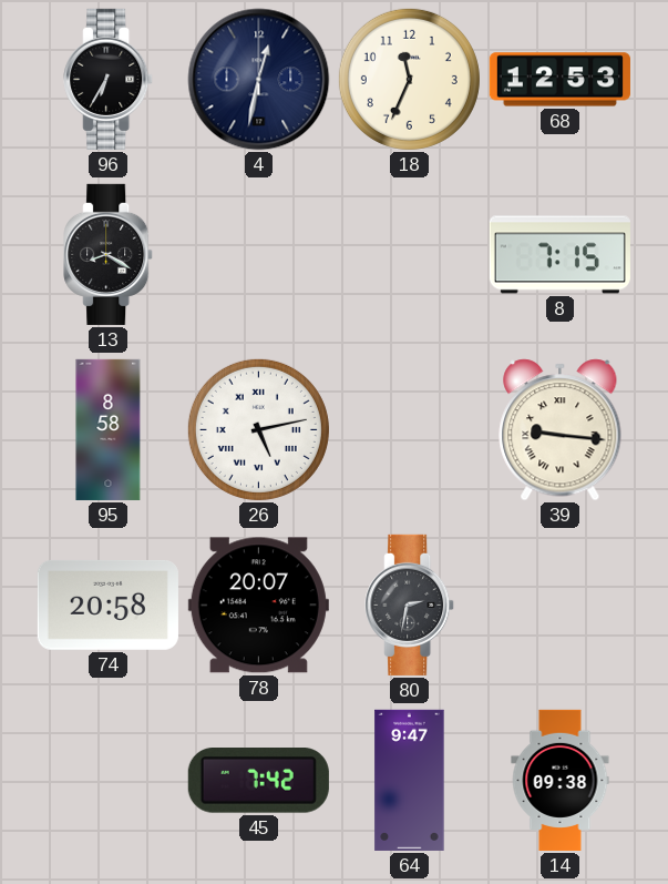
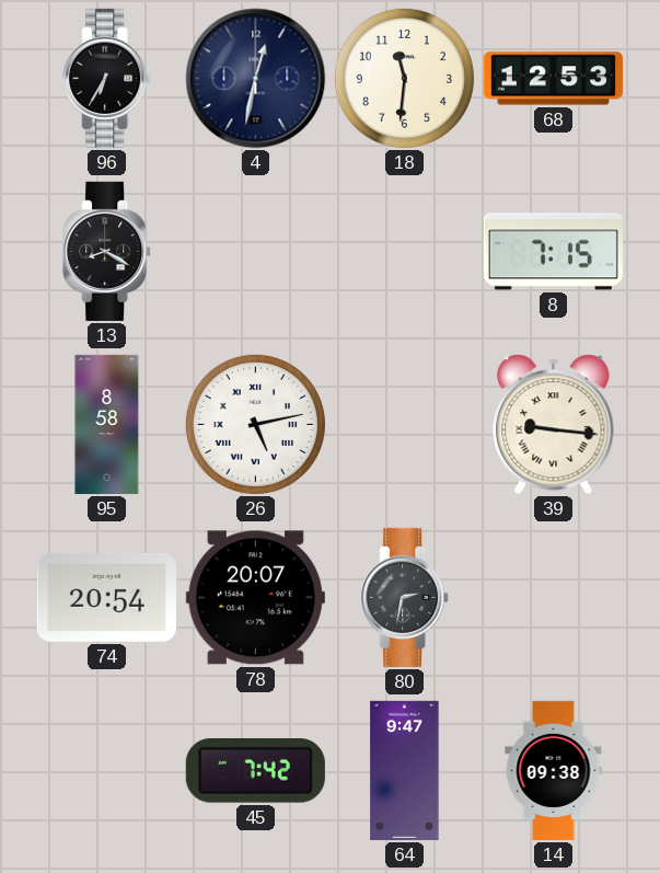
18: 11:34 -> 11:31
74: 20:58 -> 20:54
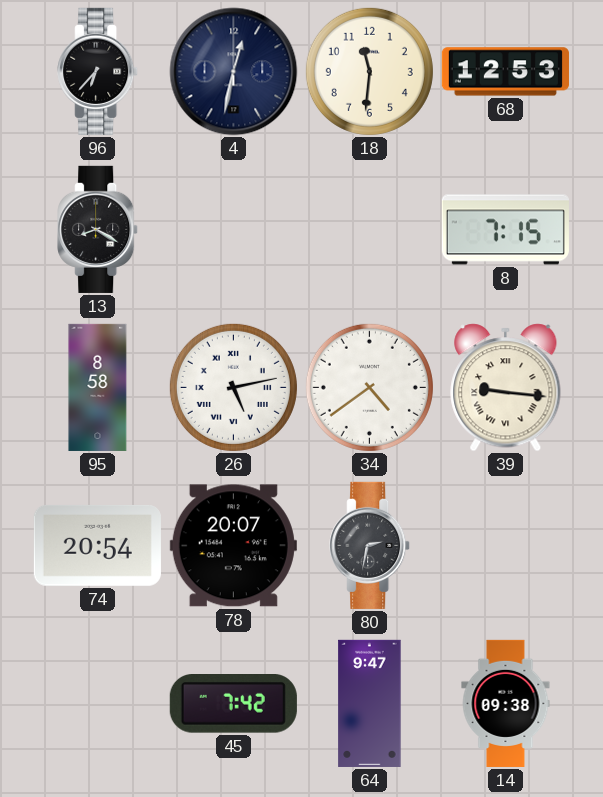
96: 6:35 -> 6:37
34: none -> 4:39
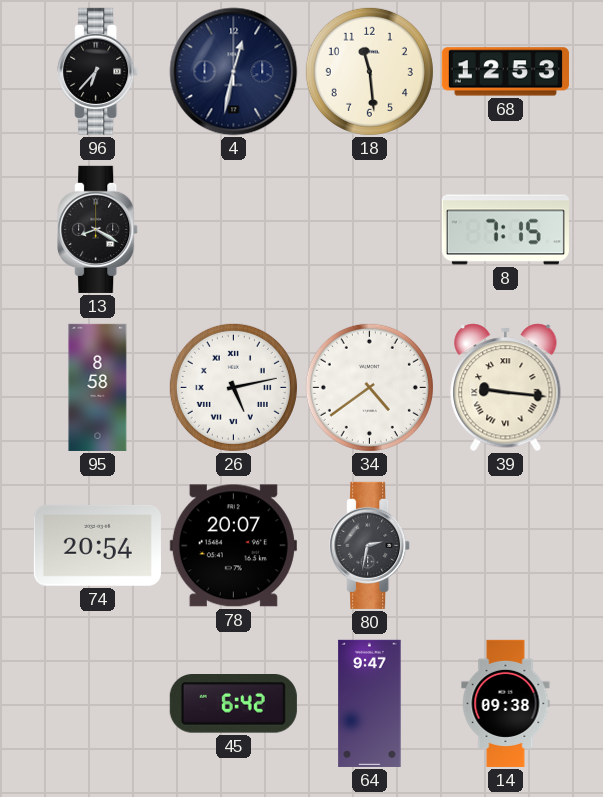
18: 11:31 -> 11:29
45: 7:42 -> 6:42
